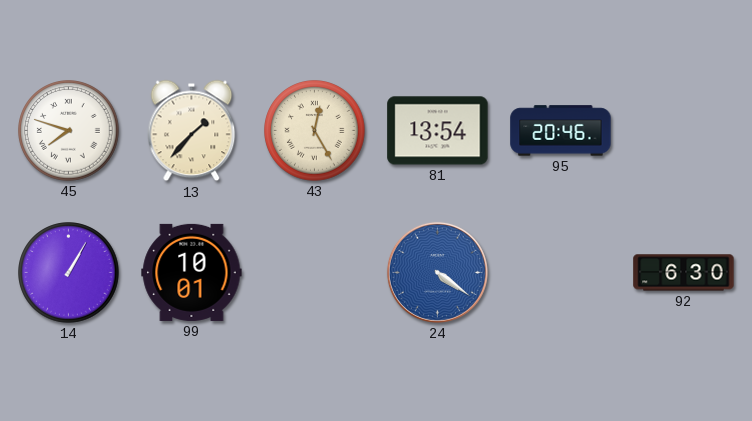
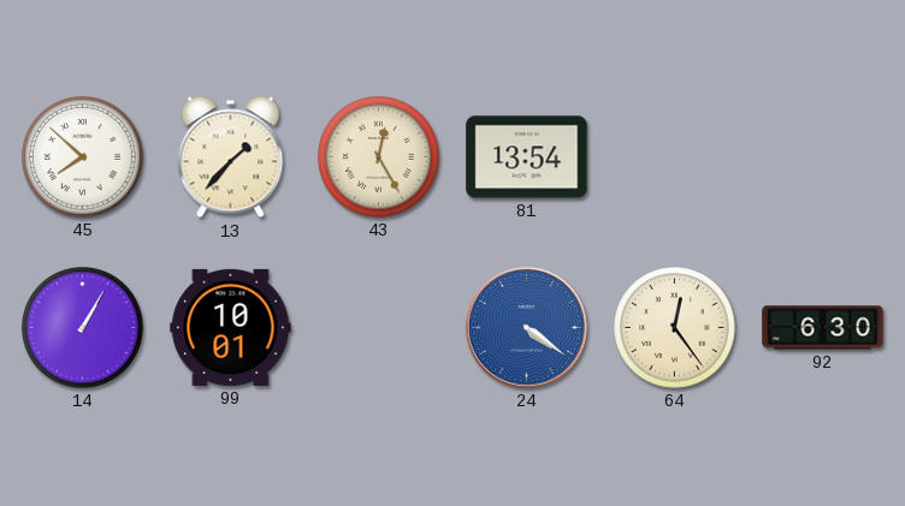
45: 7:48 -> 7:52
95: 20:46 -> none
64: none -> 12:24
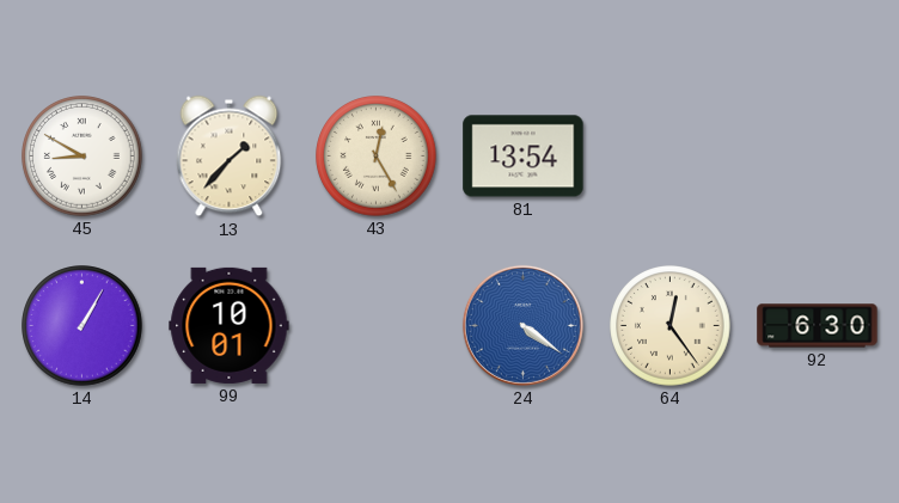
45: 7:52 -> 8:50
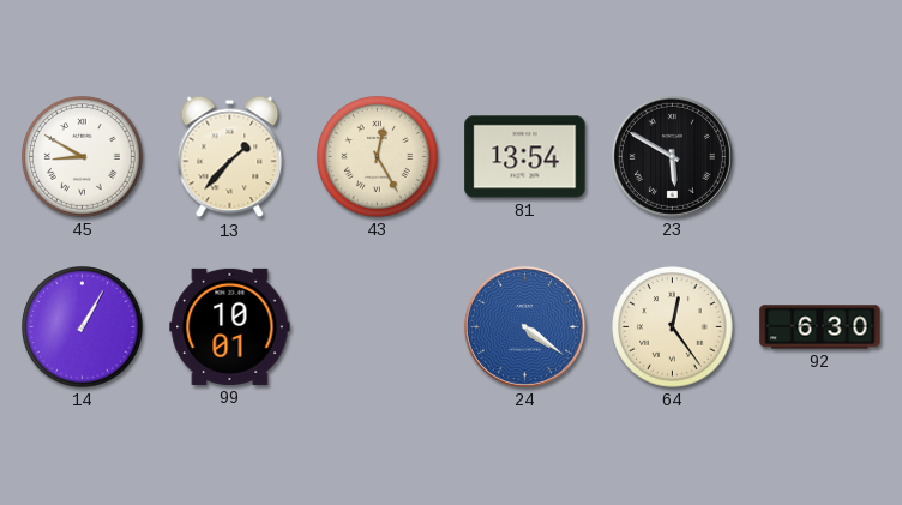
23: none -> 5:50
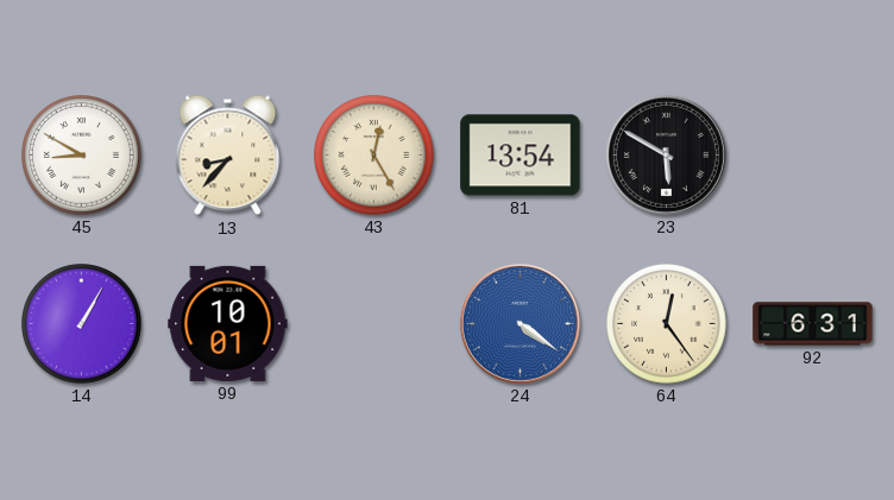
13: 1:37 -> 8:37
92: 6:30 -> 6:31
